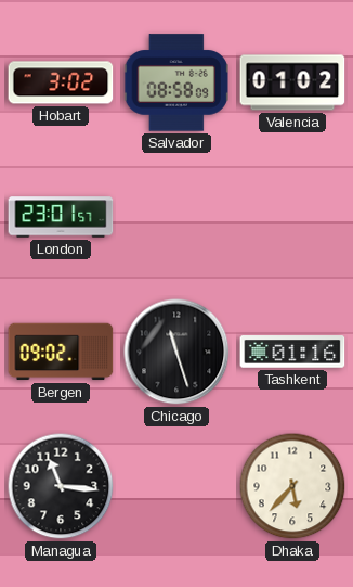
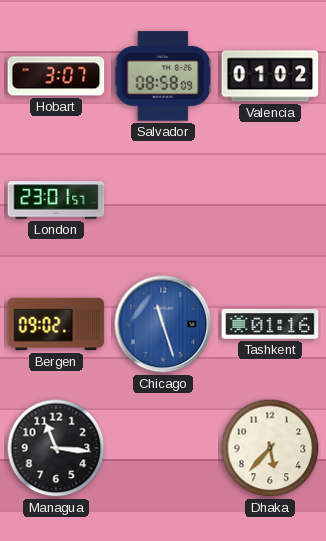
Hobart: 3:02 -> 3:07
Chicago dial: black -> blue
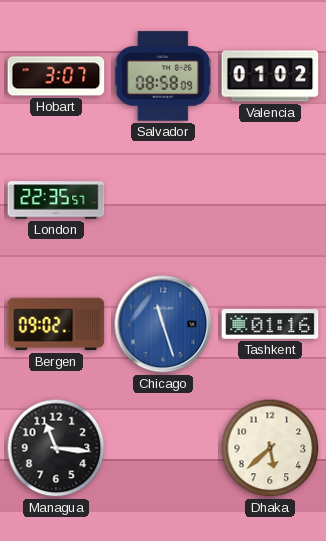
London: 23:01 -> 22:35
Dhaka: 5:37 -> 5:38
